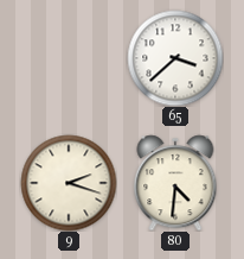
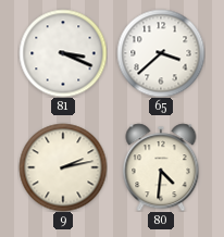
81: none -> 3:19
9: 2:18 -> 2:13
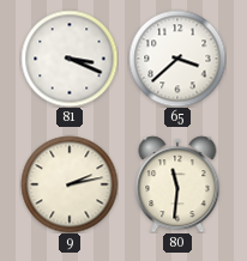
80: 4:31 -> 11:31
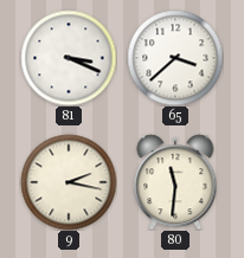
9: 2:13 -> 2:17
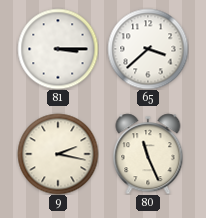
81: 3:19 -> 3:15
80: 11:31 -> 11:26
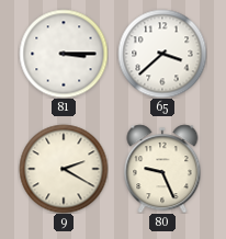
9: 2:17 -> 2:20
80: 11:26 -> 9:26
